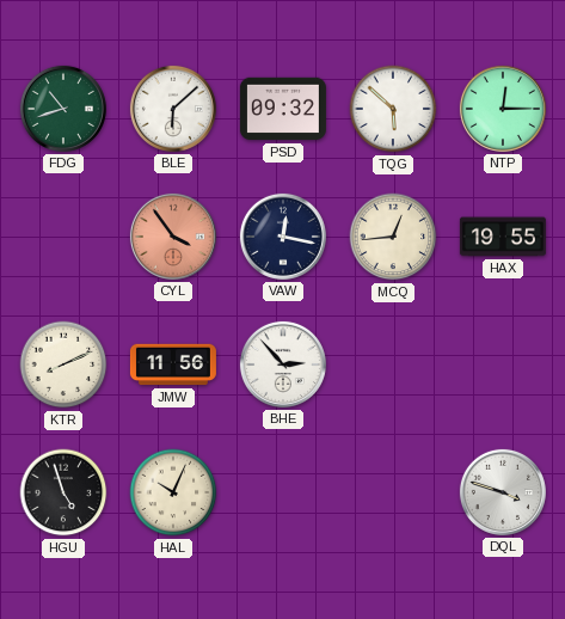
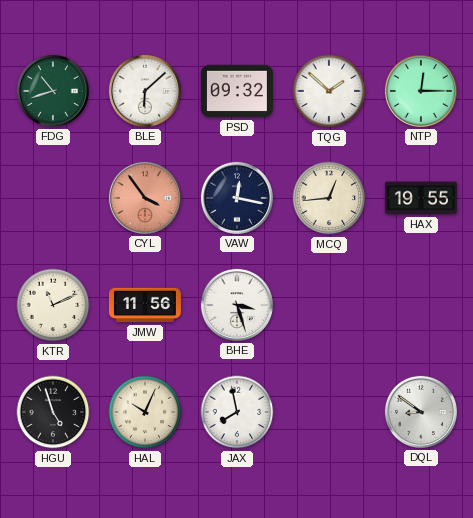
TQG: 5:52 -> 1:52
KTR: 8:11 -> 11:11
BHE: 2:53 -> 3:27
JAX: none -> 7:58
DQL: 3:48 -> 8:51
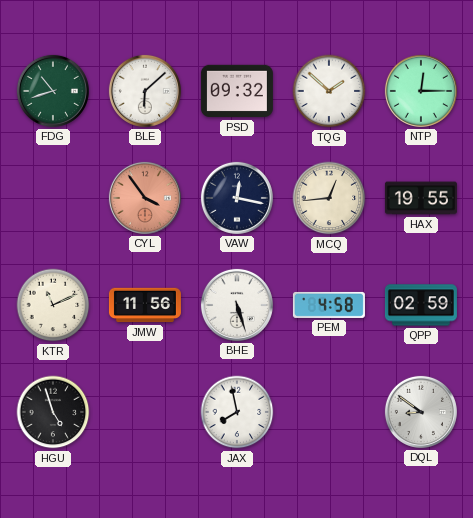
BHE: 3:27 -> 5:27
PEM: none -> 4:58
QPP: none -> 02:59
HAL: 10:04 -> none
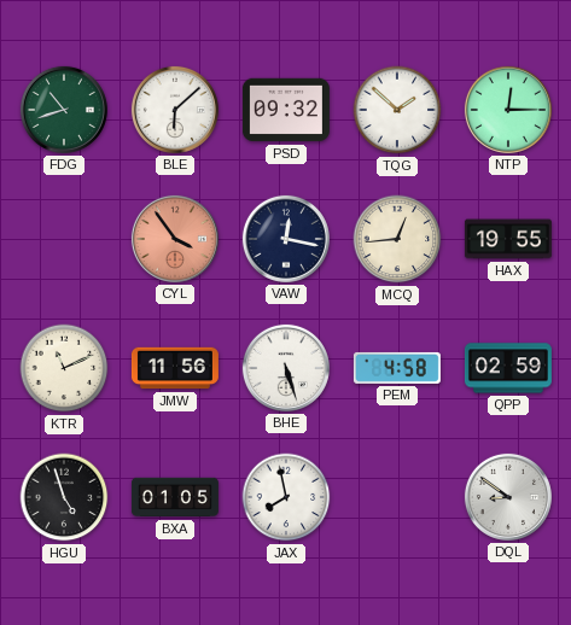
BXA: none -> 01:05
